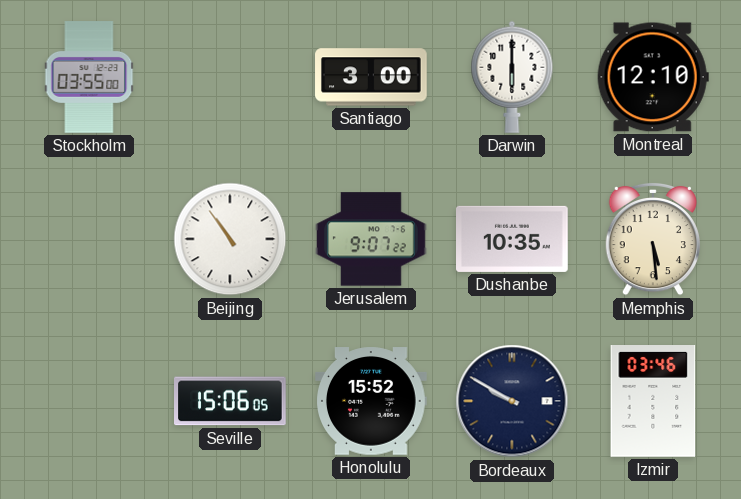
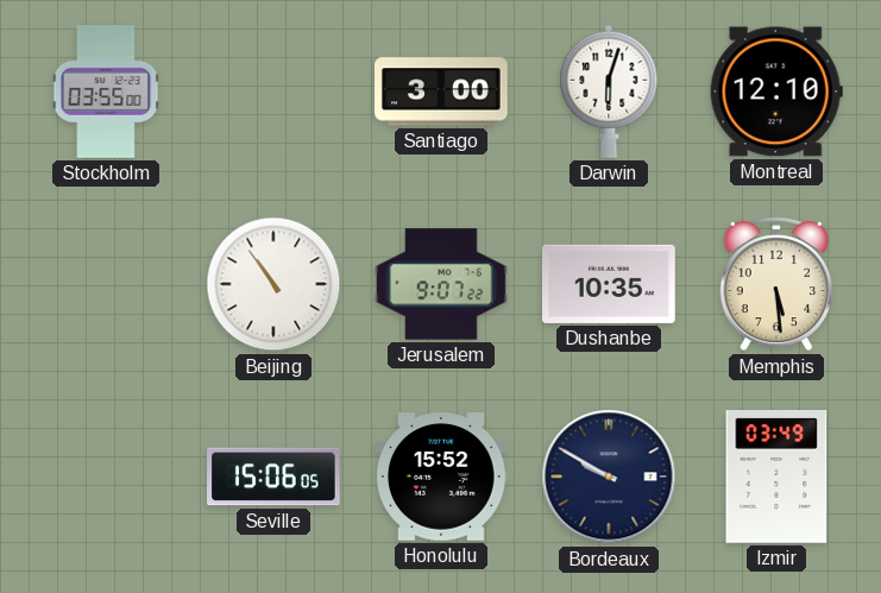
Darwin: 6:00 -> 6:03
Izmir: 03:46 -> 03:49
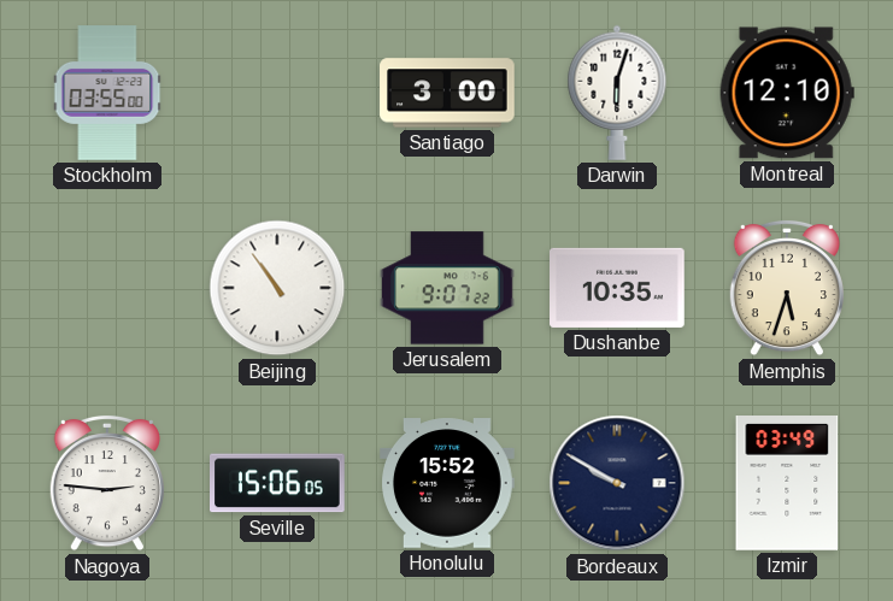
Memphis: 5:29 -> 5:33
Nagoya: none -> 2:46
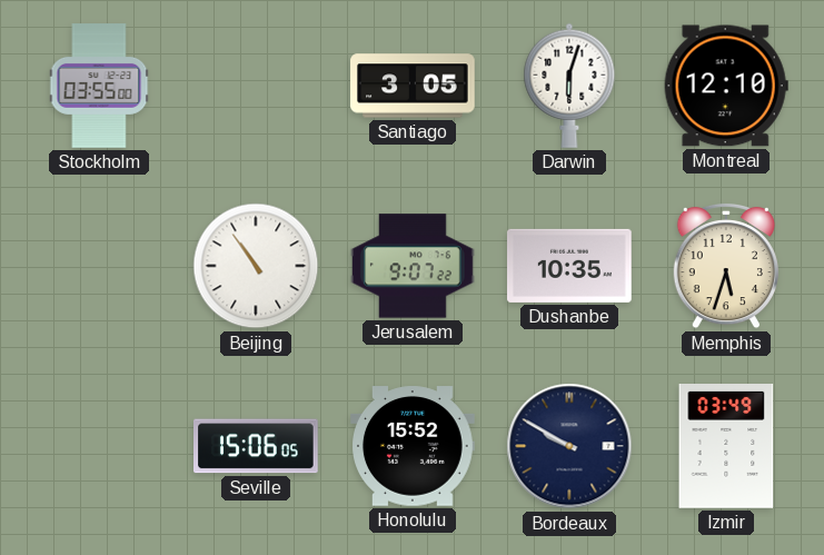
Santiago: 3:00 -> 3:05
Nagoya: 2:46 -> none
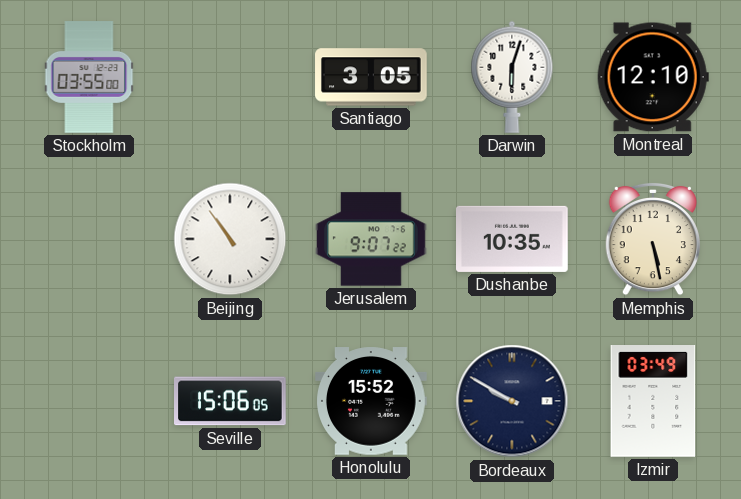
Memphis: 5:33 -> 5:28
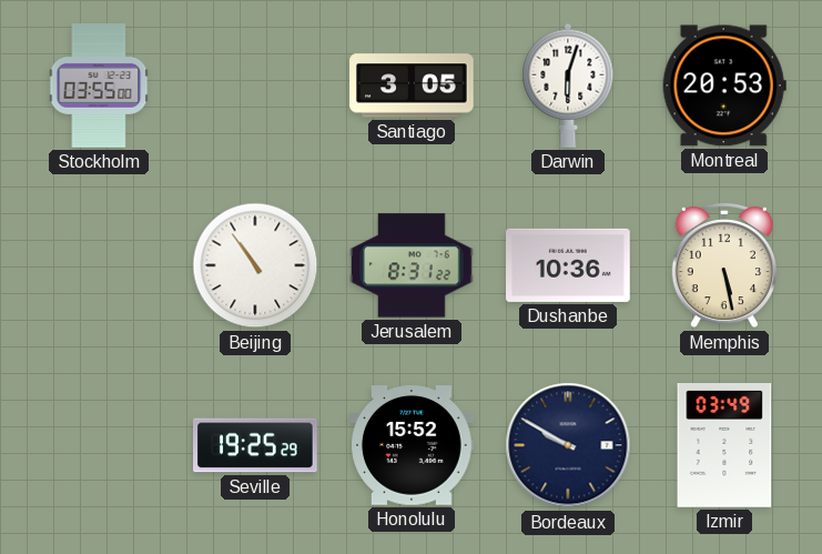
Montreal: 12:10 -> 20:53
Jerusalem: 9:07 -> 8:31
Dushanbe: 10:35 -> 10:36
Seville: 15:06 -> 19:25
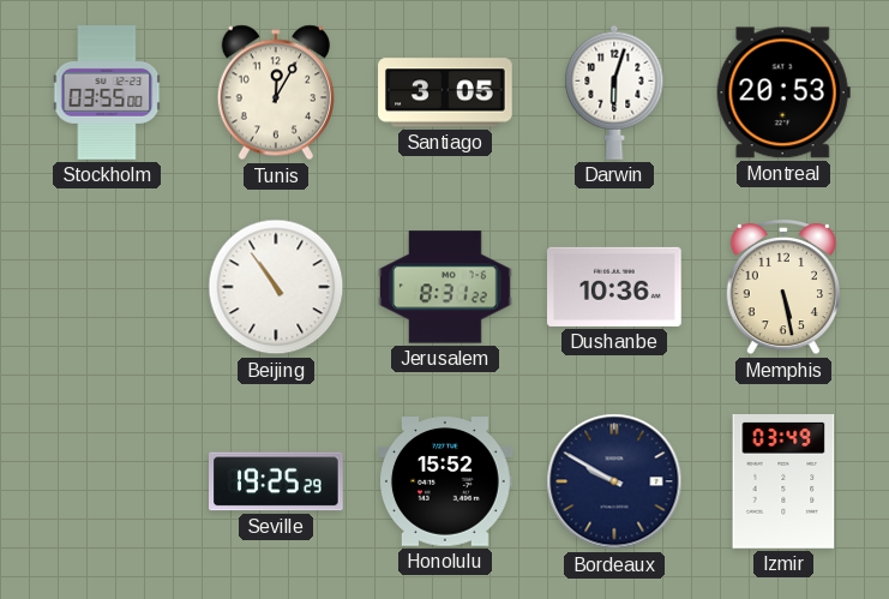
Tunis: none -> 12:05
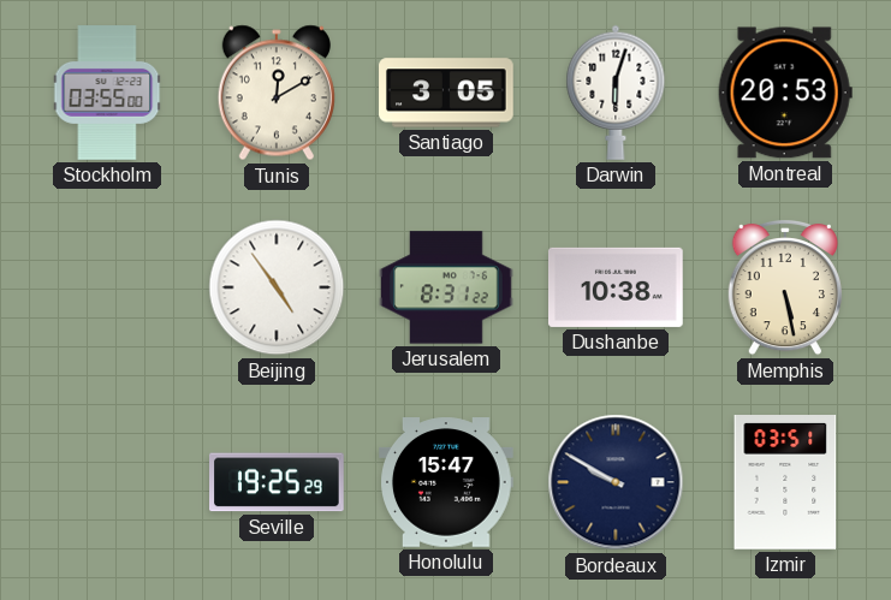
Tunis: 12:05 -> 12:10
Beijing: 10:54 -> 4:54
Dushanbe: 10:36 -> 10:38
Honolulu: 15:52 -> 15:47
Izmir: 03:49 -> 03:51
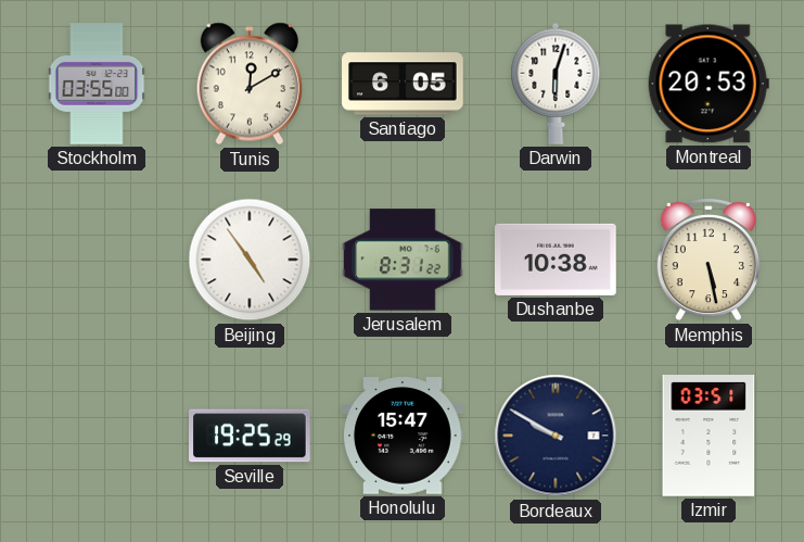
Santiago: 3:05 -> 6:05
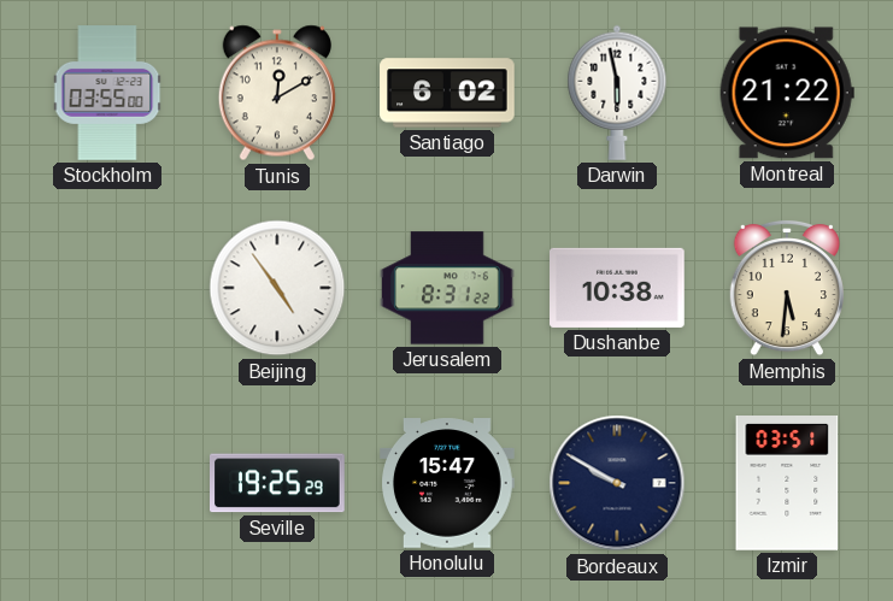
Santiago: 6:05 -> 6:02
Darwin: 6:03 -> 5:58
Montreal: 20:53 -> 21:22
Memphis: 5:28 -> 5:31
